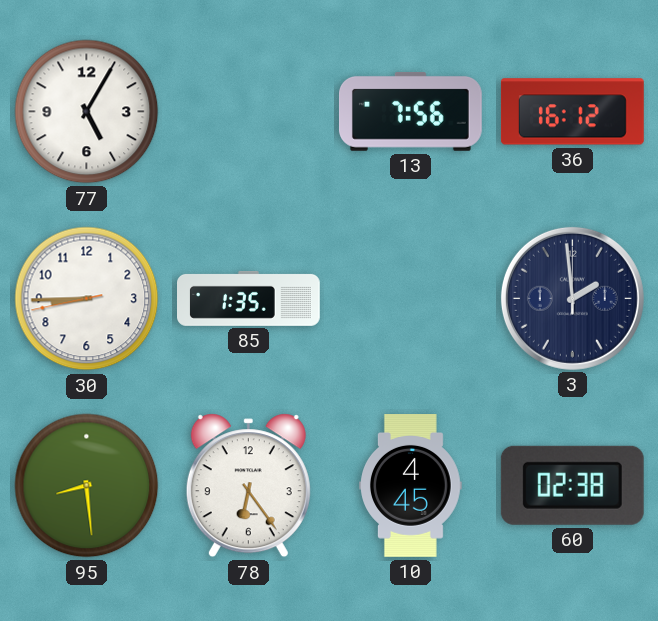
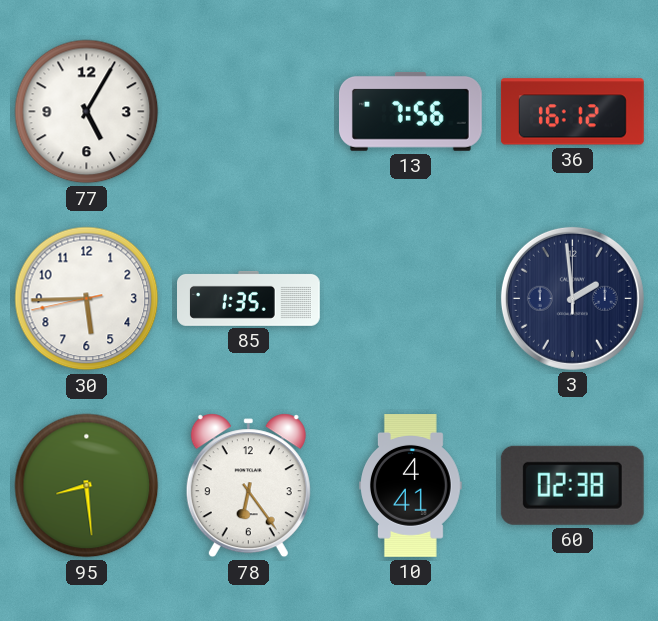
30: 8:44 -> 5:44
10: 4:45 -> 4:41
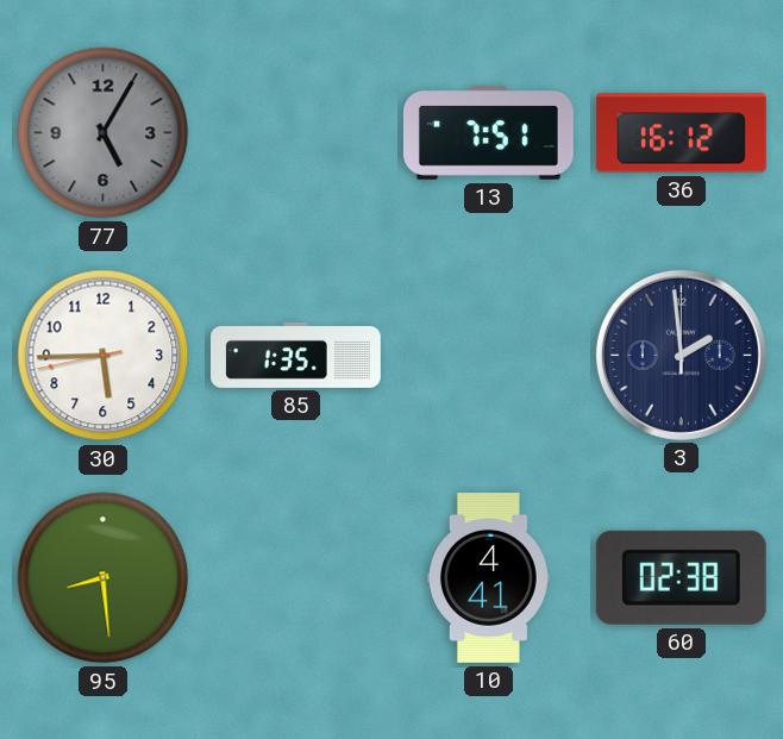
77 dial: white -> grey
13: 7:56 -> 7:51
78: 6:24 -> none
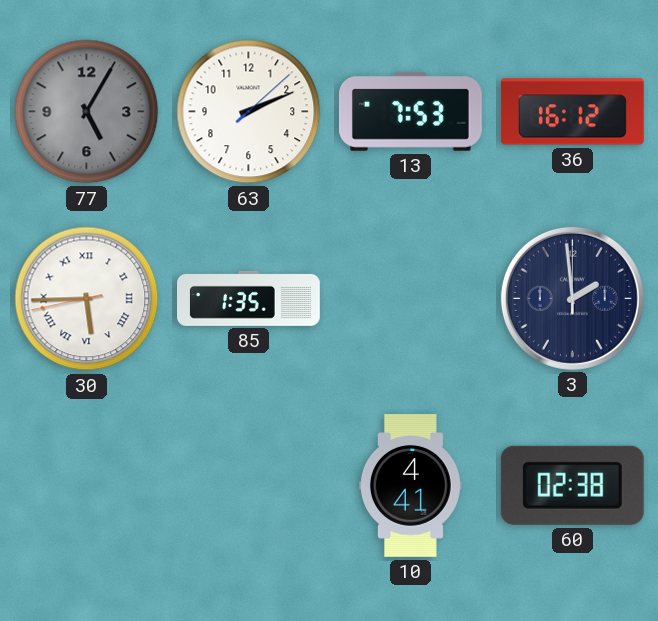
63: none -> 2:11
13: 7:51 -> 7:53
30 numerals: Arabic -> Roman
95: 8:29 -> none
